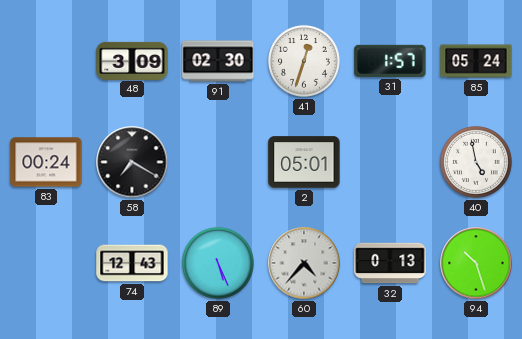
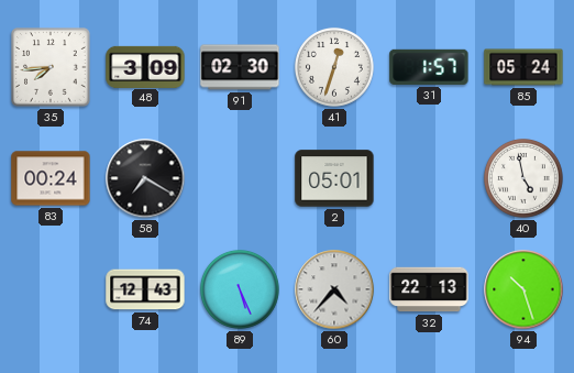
35: none -> 7:44
32: 0:13 -> 22:13
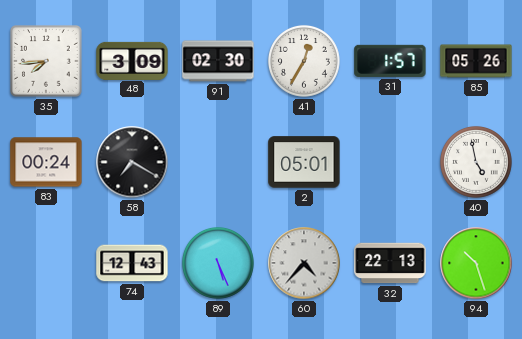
41: 12:33 -> 12:35
85: 05:24 -> 05:26
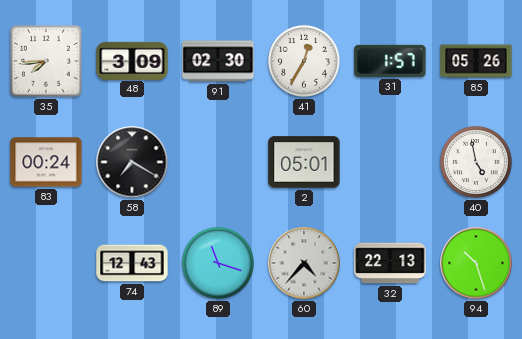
89: 5:26 -> 11:18
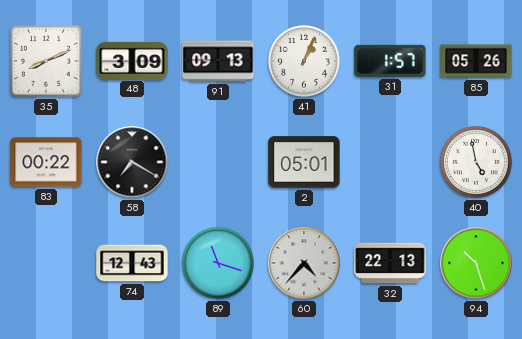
35: 7:44 -> 8:11
91: 02:30 -> 09:13
41: 12:35 -> 1:04
83: 00:24 -> 00:22
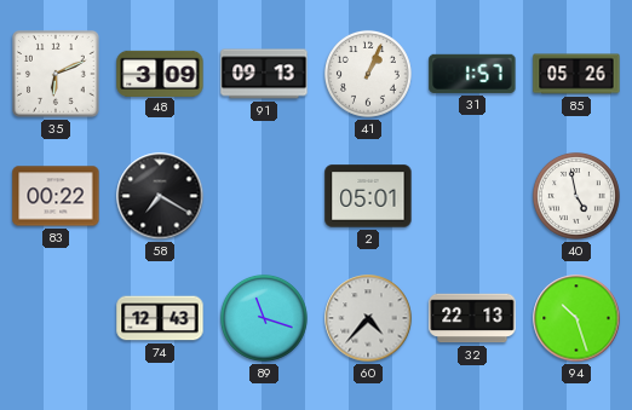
35: 8:11 -> 6:11
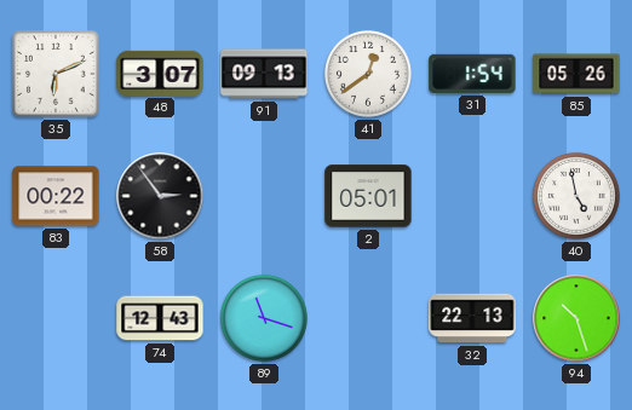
48: 3:09 -> 3:07
41: 1:04 -> 12:39
31: 1:57 -> 1:54
58: 7:20 -> 2:54
60: 4:37 -> none
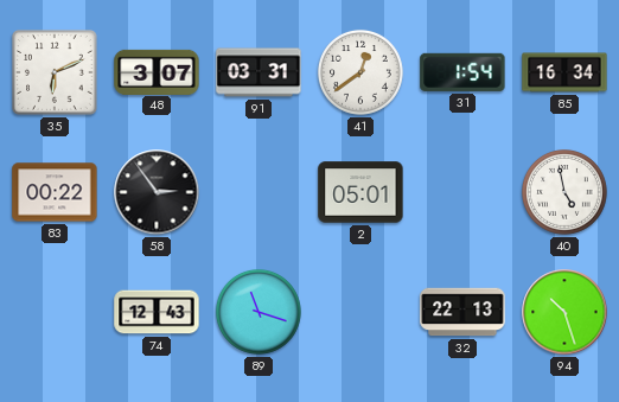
91: 09:13 -> 03:31
85: 05:26 -> 16:34
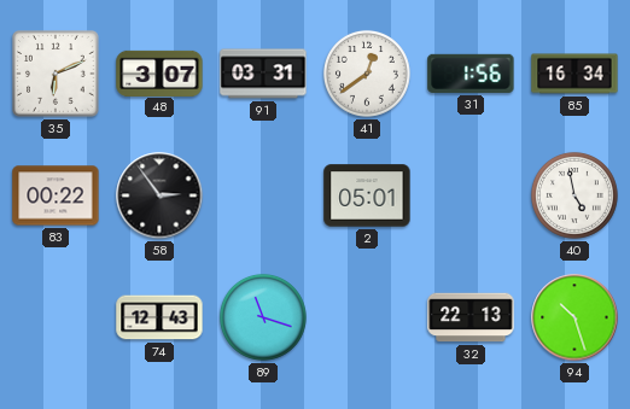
31: 1:54 -> 1:56
